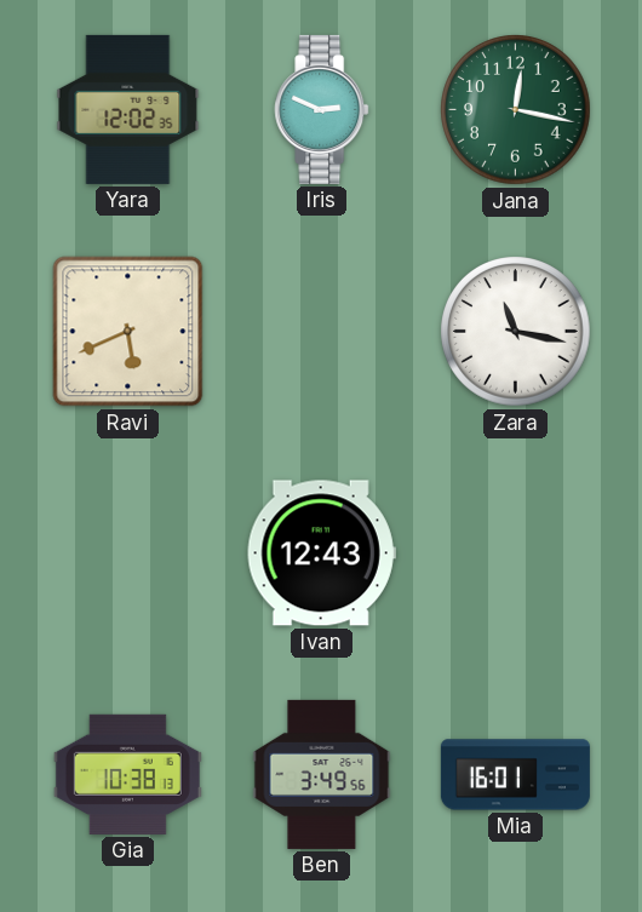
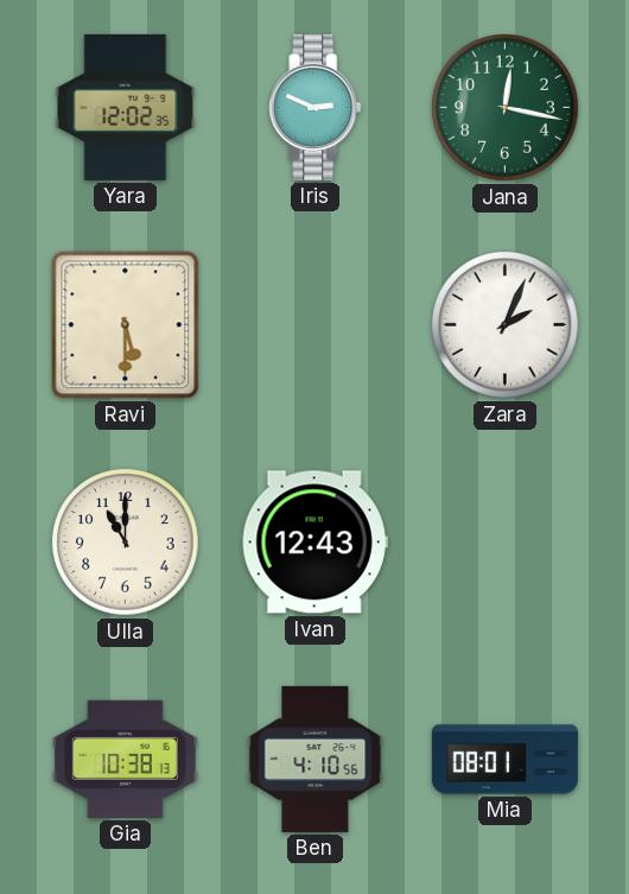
Ravi: 5:41 -> 5:30
Zara: 11:17 -> 2:04
Ulla: none -> 11:00
Ben: 3:49 -> 4:10
Mia: 16:01 -> 08:01
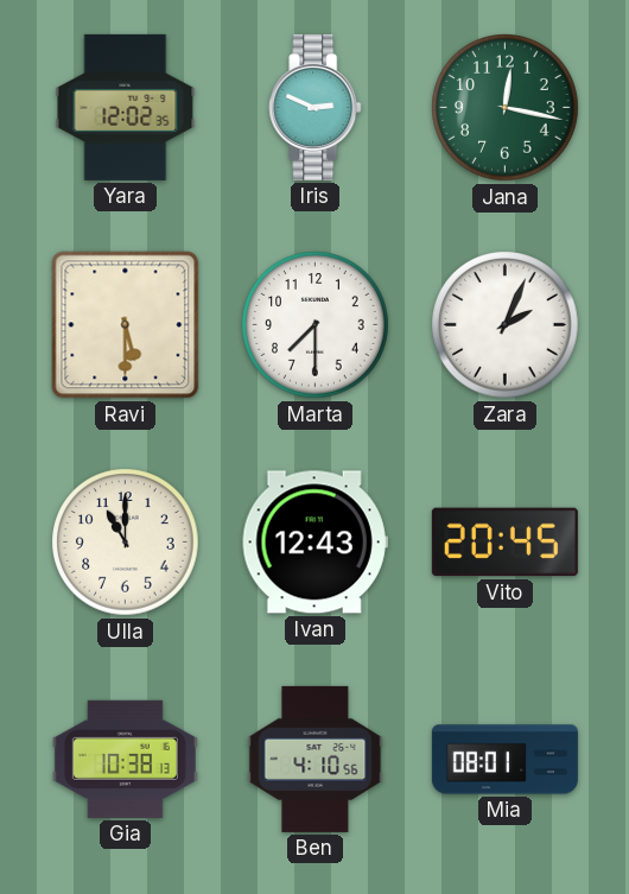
Marta: none -> 7:30
Vito: none -> 20:45
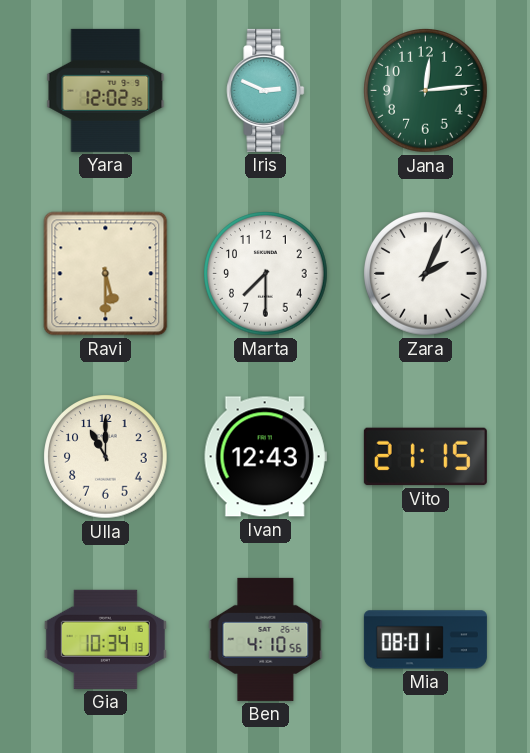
Jana: 12:17 -> 12:14
Vito: 20:45 -> 21:15
Gia: 10:38 -> 10:34
